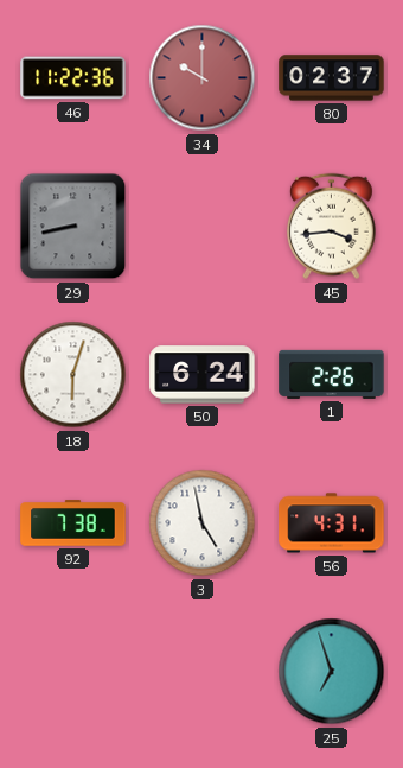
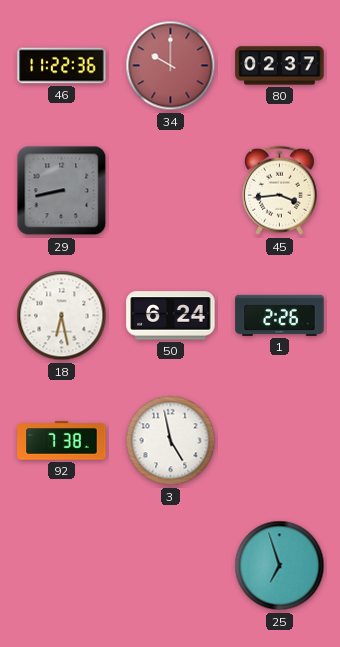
18: 6:03 -> 6:28
56: 4:31 -> none
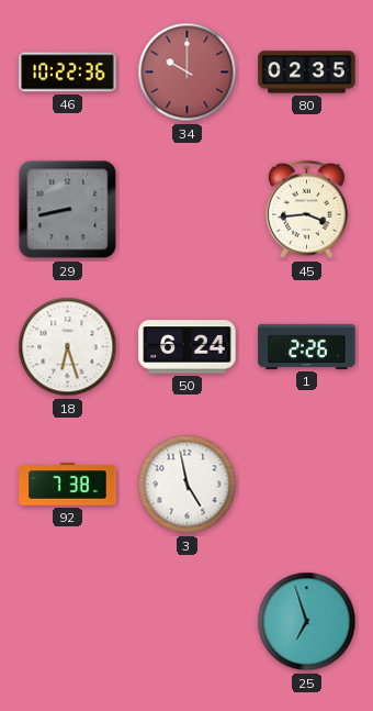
46: 11:22 -> 10:22
80: 02:37 -> 02:35
18: 6:28 -> 6:27
